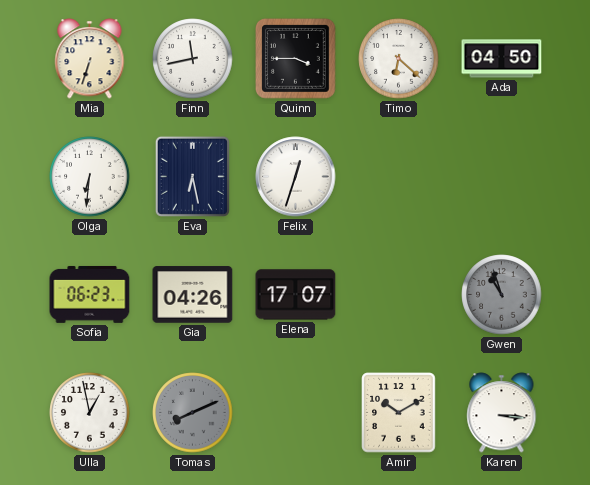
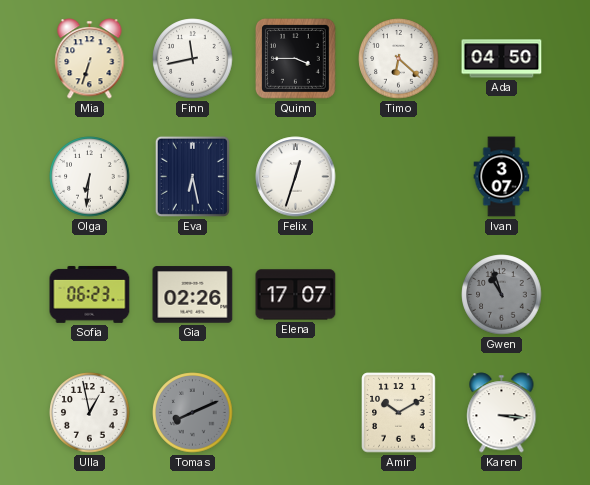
Ivan: none -> 3:07
Gia: 04:26 -> 02:26
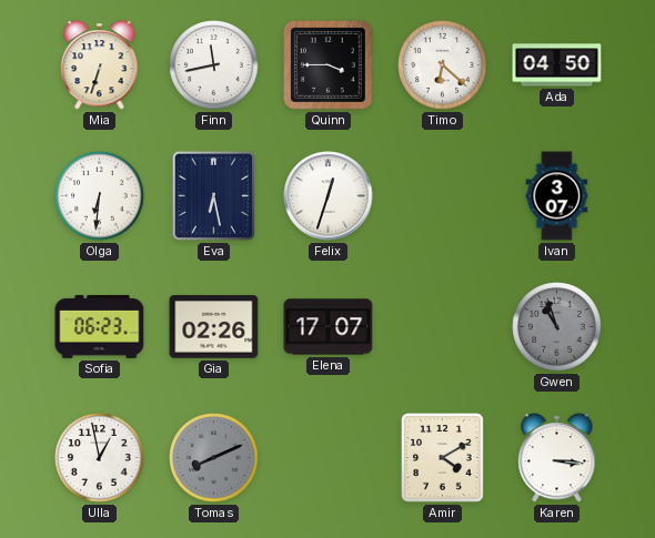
Amir: 10:10 -> 4:10
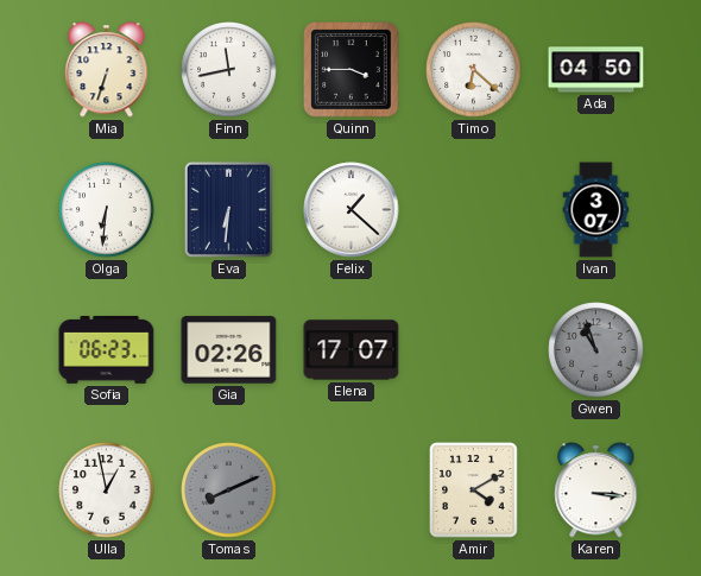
Eva: 6:28 -> 6:31
Felix: 12:33 -> 1:22
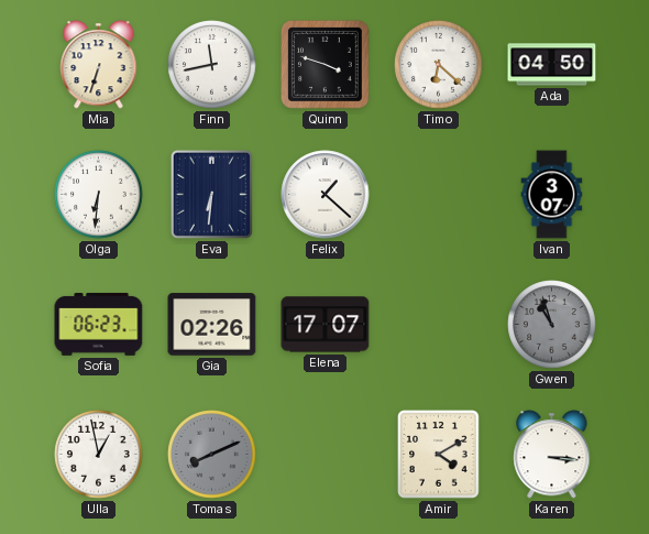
Quinn: 3:45 -> 3:48
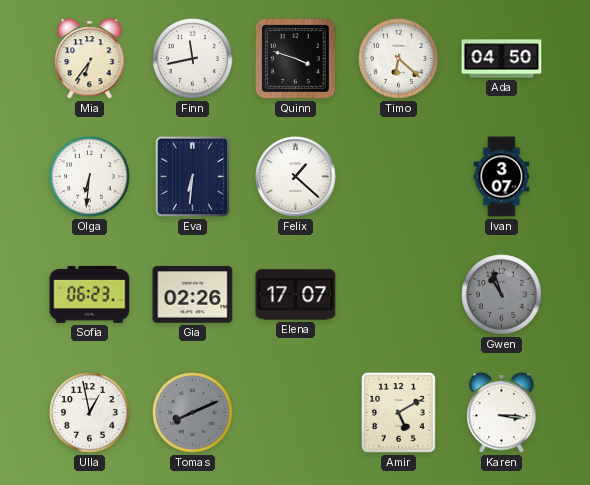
Mia: 6:33 -> 6:36
Amir: 4:10 -> 5:10
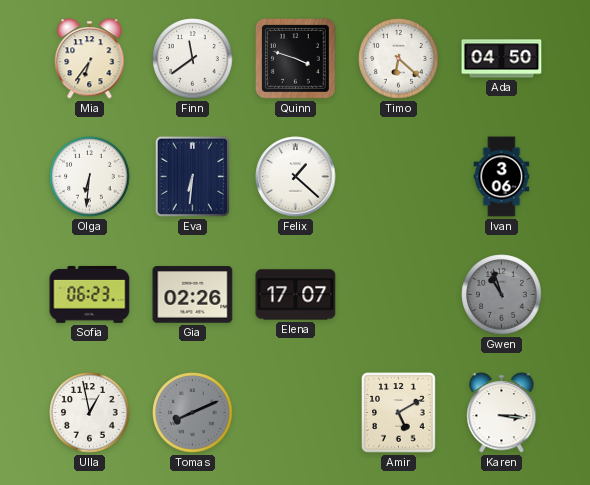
Finn: 11:43 -> 11:39
Ivan: 3:07 -> 3:06
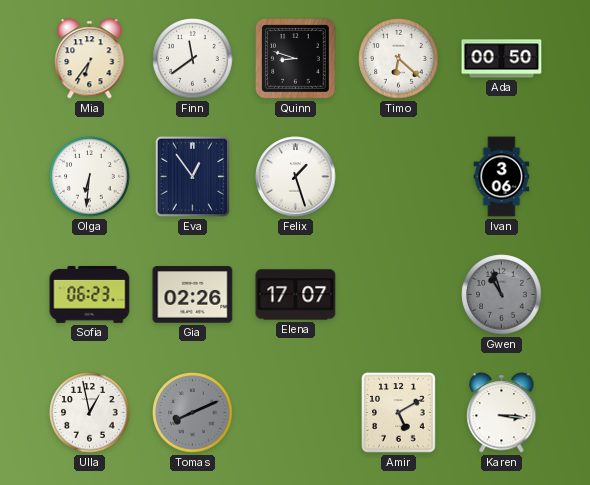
Quinn: 3:48 -> 8:48
Ada: 04:50 -> 00:50
Eva: 6:31 -> 12:54
Felix: 1:22 -> 1:27
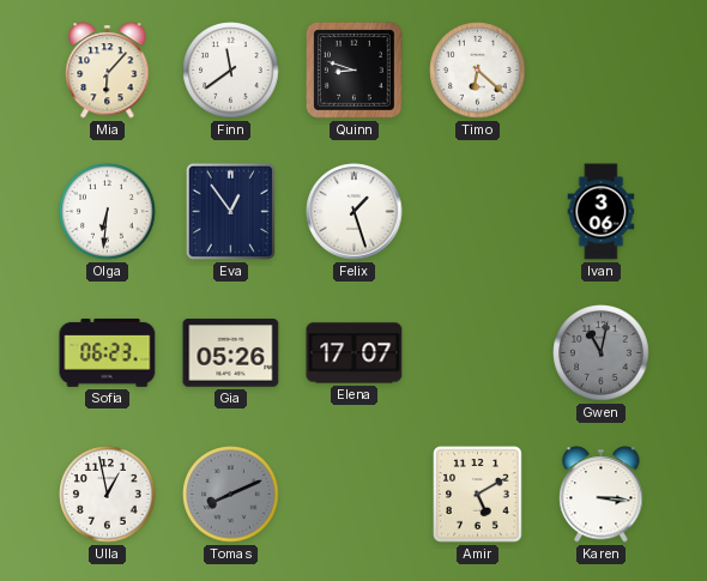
Mia: 6:36 -> 6:07
Ada: 00:50 -> none
Gia: 02:26 -> 05:26
Gwen: 10:57 -> 11:02
